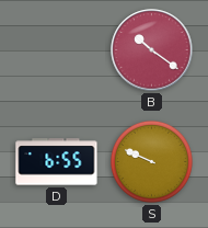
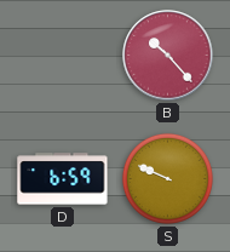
B: 10:21 -> 10:23
D: 6:55 -> 6:59
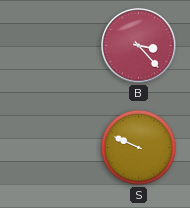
B: 10:23 -> 3:23
D: 6:59 -> none
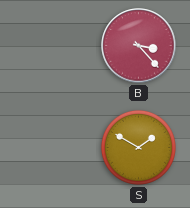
S: 9:49 -> 1:50
